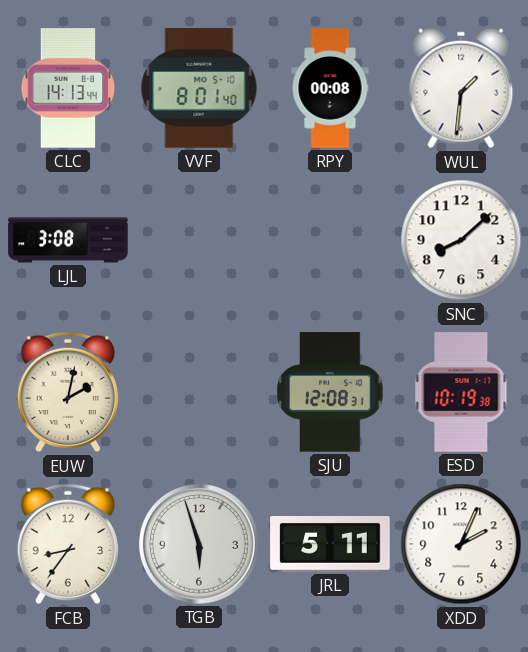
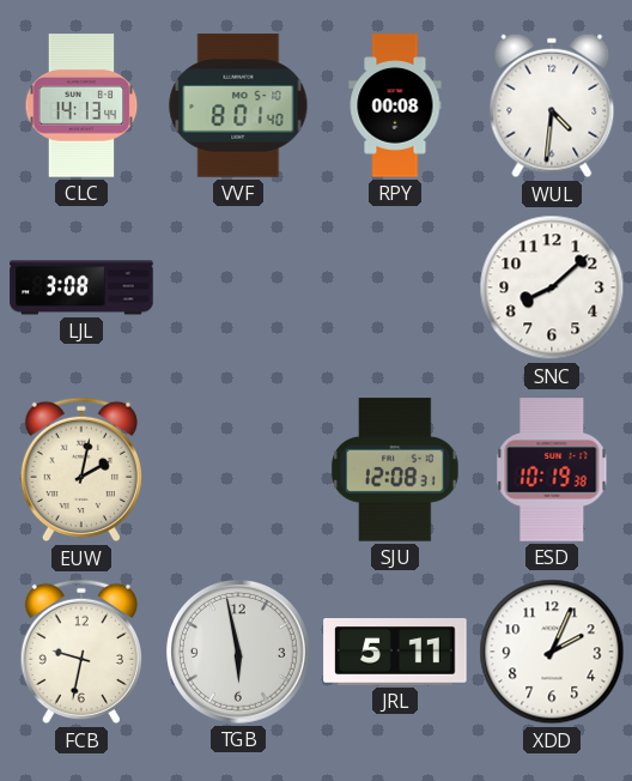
WUL: 1:31 -> 4:31
FCB: 8:36 -> 9:32
TGB: 5:57 -> 5:58
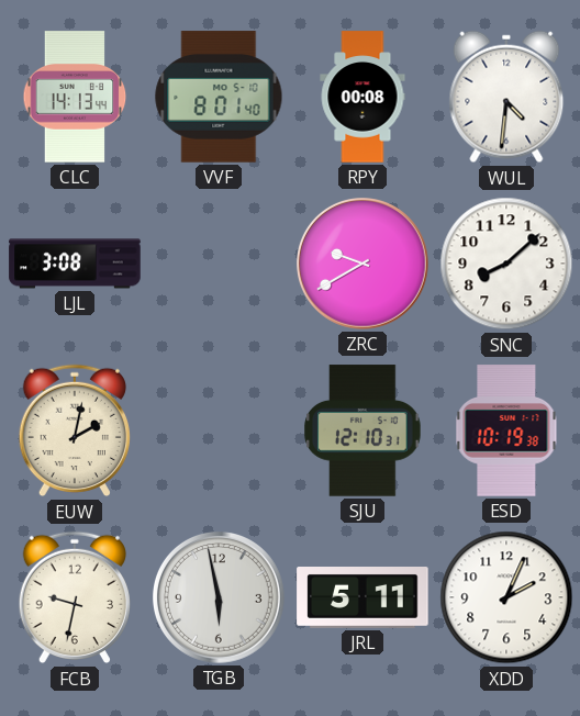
ZRC: none -> 9:40
SJU: 12:08 -> 12:10
